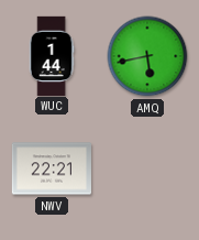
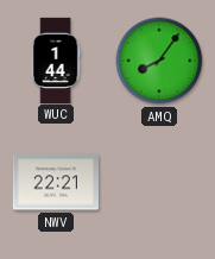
AMQ: 5:43 -> 8:06
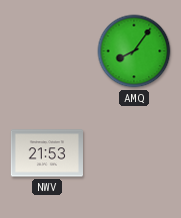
WUC: 1:44 -> none
NWV: 22:21 -> 21:53
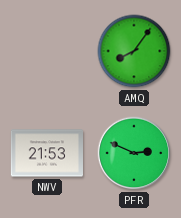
PFR: none -> 2:49
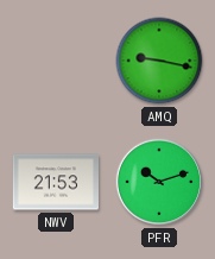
AMQ: 8:06 -> 9:17
PFR: 2:49 -> 10:12
